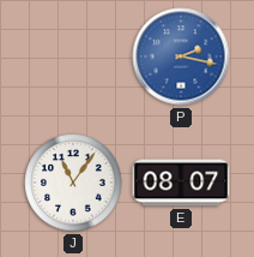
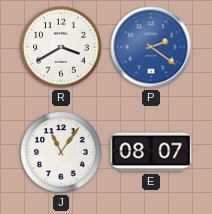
R: none -> 3:40
P: 2:17 -> 2:21
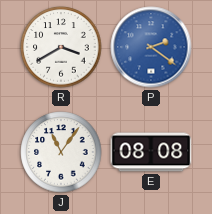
E: 08:07 -> 08:08
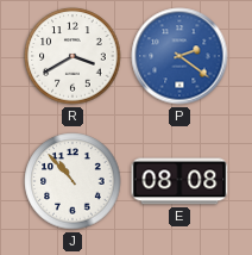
J: 11:06 -> 10:53
